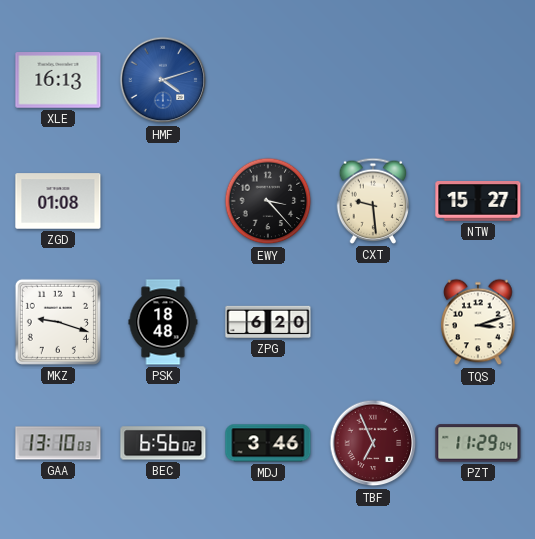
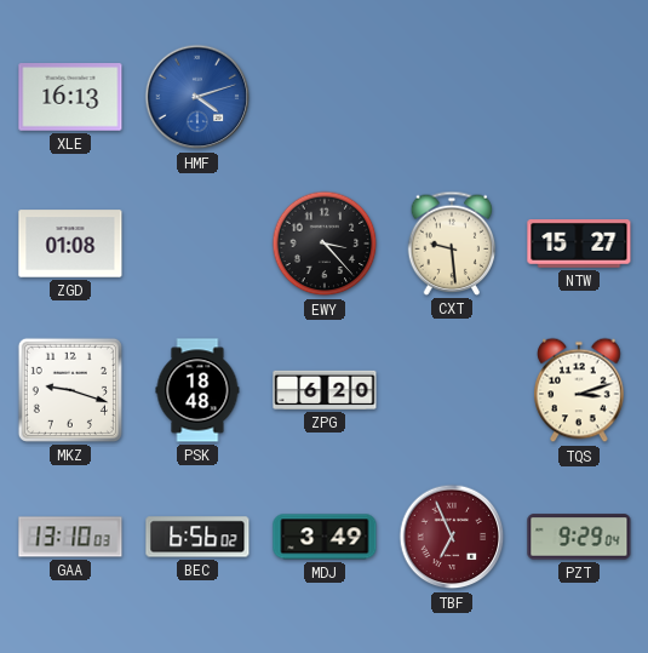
MDJ: 3:46 -> 3:49
PZT: 11:29 -> 9:29
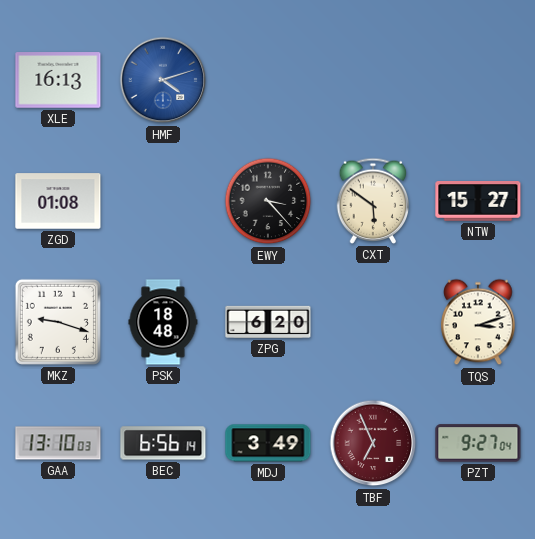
CXT: 9:29 -> 5:51
BEC: 6:56:02 -> 6:56:14
PZT: 9:29 -> 9:27
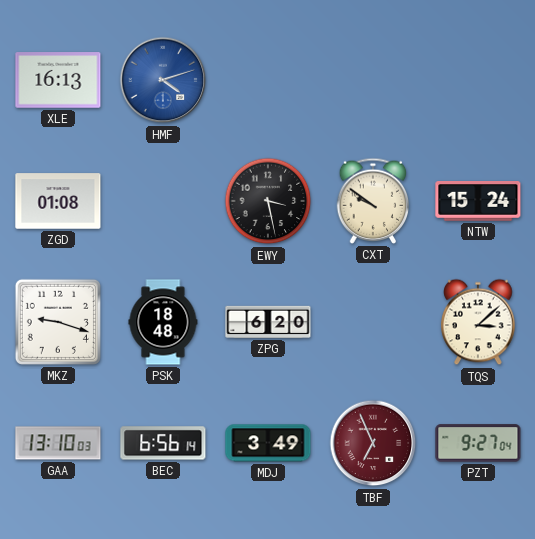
EWY: 3:23 -> 3:28
CXT: 5:51 -> 9:51
NTW: 15:27 -> 15:24
TQS: 3:12 -> 3:08
